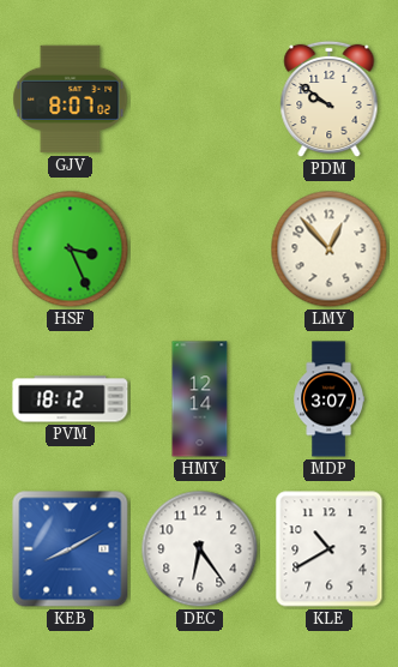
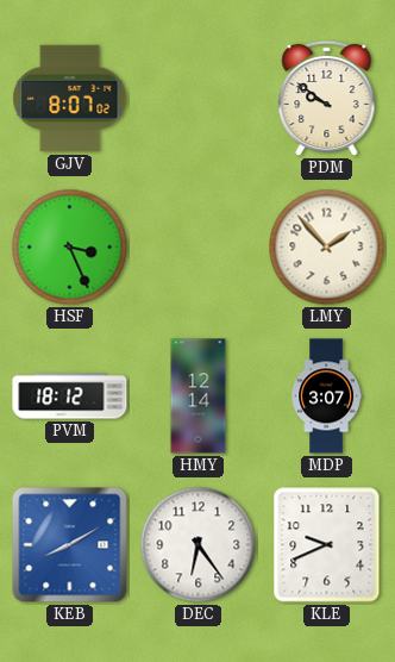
LMY: 12:53 -> 1:53
KLE: 10:40 -> 9:41
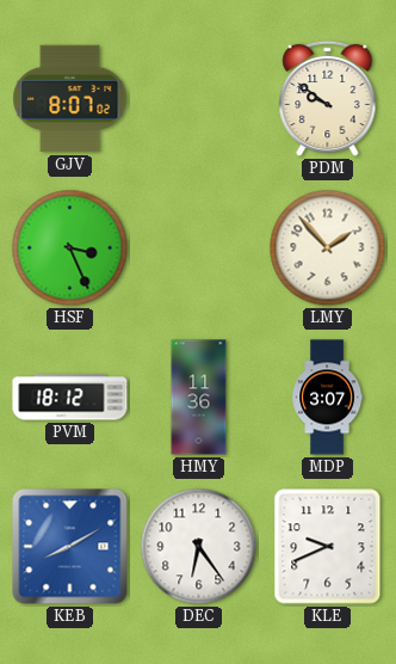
HMY: 12:14 -> 11:36
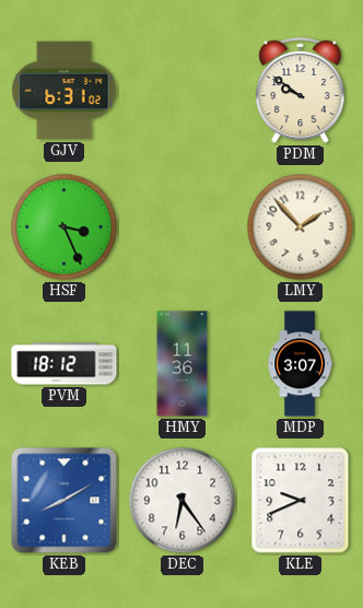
GJV: 8:07 -> 6:31
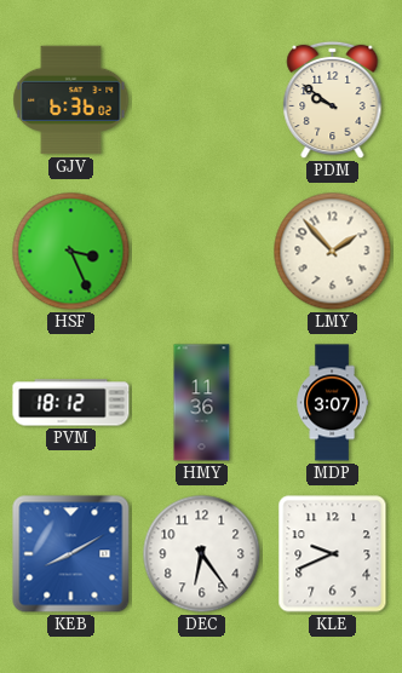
GJV: 6:31 -> 6:36
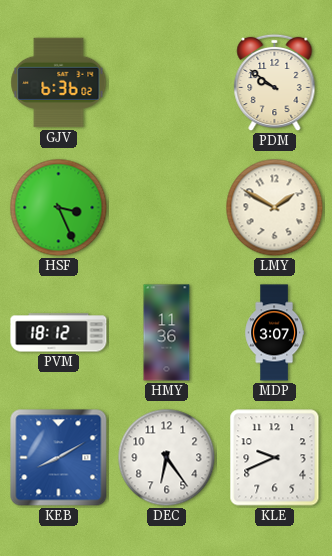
LMY: 1:53 -> 1:50
